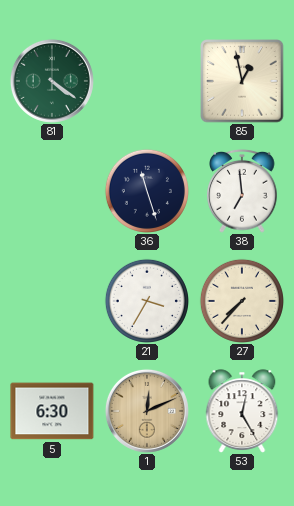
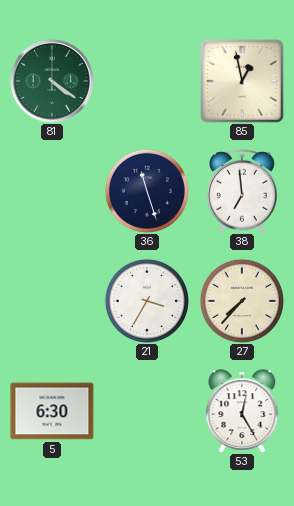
1: 12:11 -> none
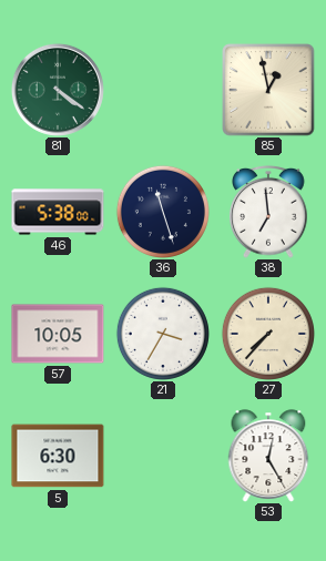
46: none -> 5:38
57: none -> 10:05
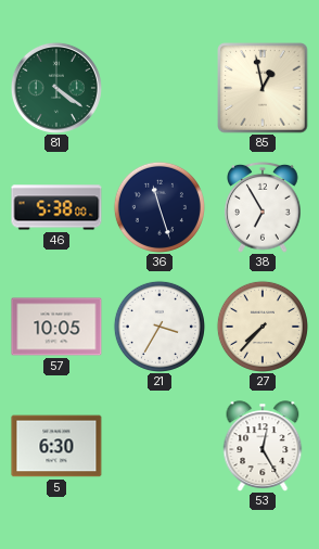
38: 6:59 -> 6:55
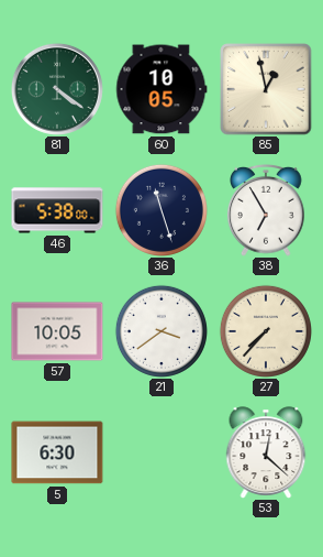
60: none -> 10:05
21: 3:35 -> 3:39
53: 12:25 -> 12:22
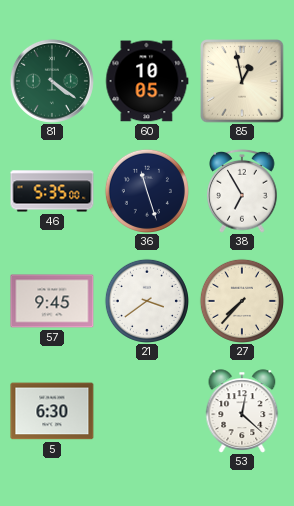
46: 5:38 -> 5:35
57: 10:05 -> 9:45
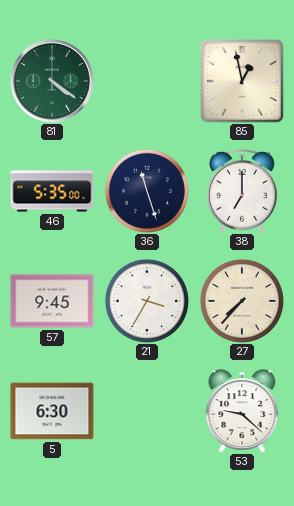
60: 10:05 -> none
38: 6:55 -> 7:00
21: 3:39 -> 3:35
53: 12:22 -> 9:22
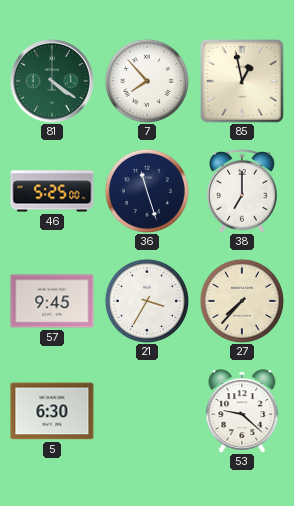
7: none -> 7:53
46: 5:35 -> 5:25
